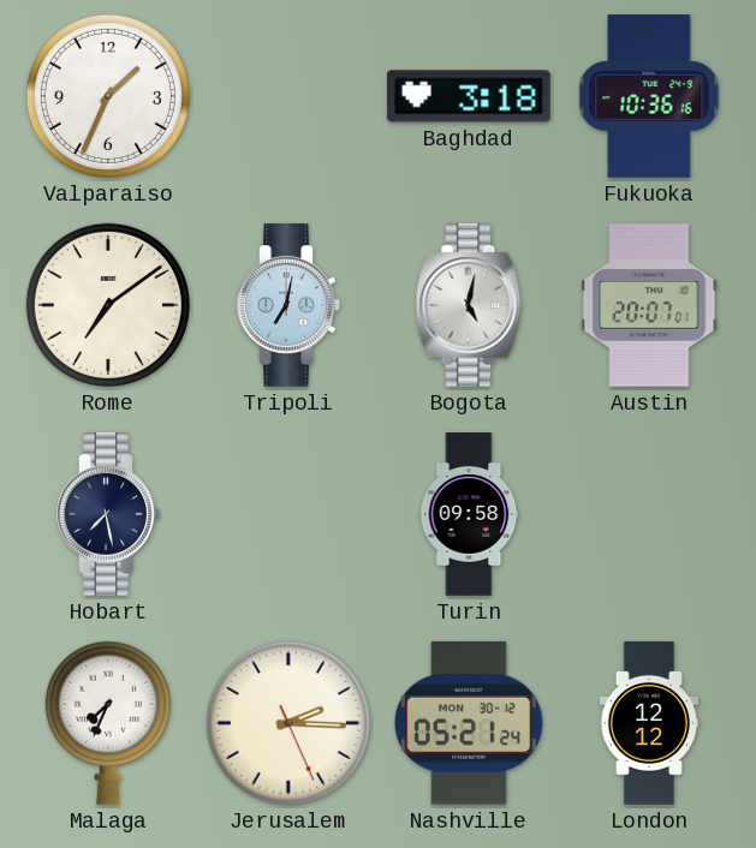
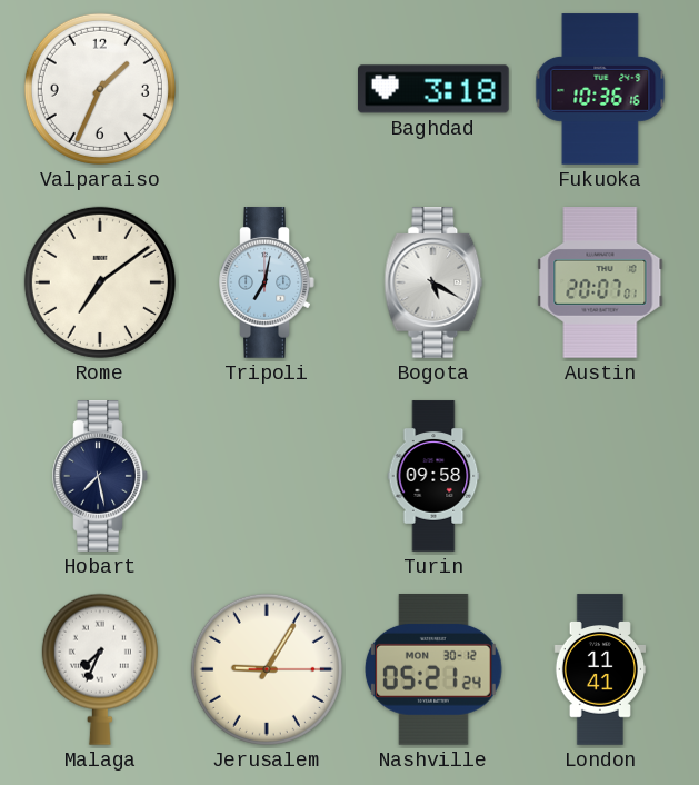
Bogota: 5:02 -> 5:20
Jerusalem: 2:15 -> 9:05
London: 12:12 -> 11:41
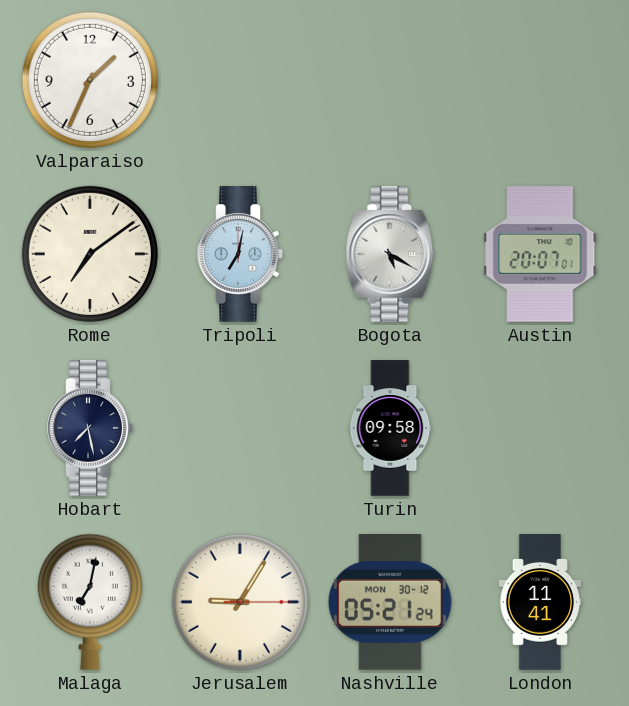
Baghdad: 3:18 -> none
Fukuoka: 10:36 -> none
Malaga: 7:34 -> 7:02
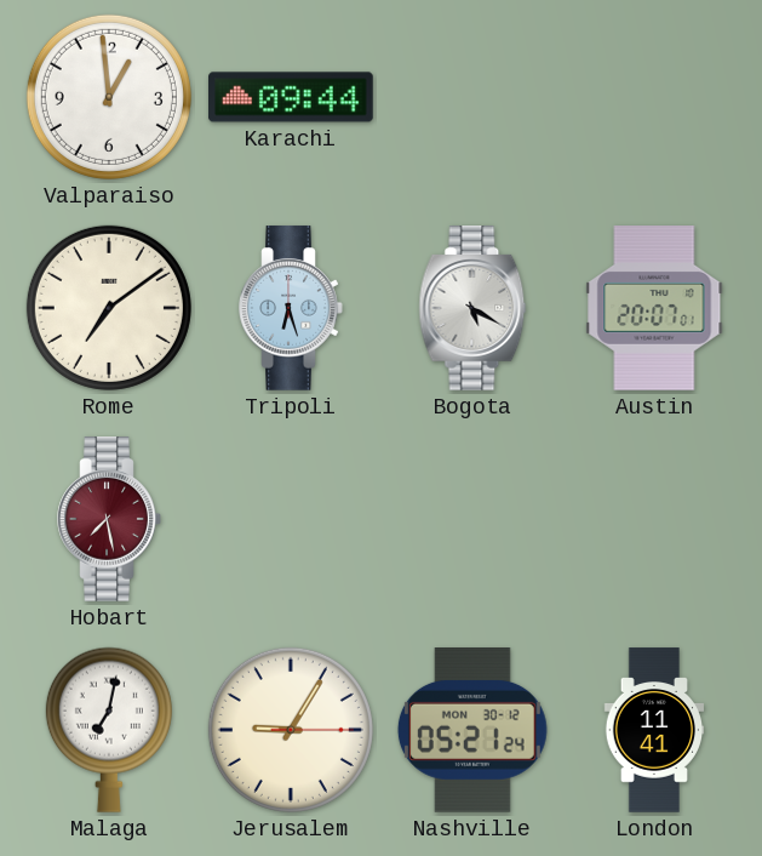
Valparaiso: 1:34 -> 12:59
Karachi: none -> 09:44
Tripoli: 7:02 -> 6:27
Hobart dial: navy -> burgundy
Turin: 09:58 -> none
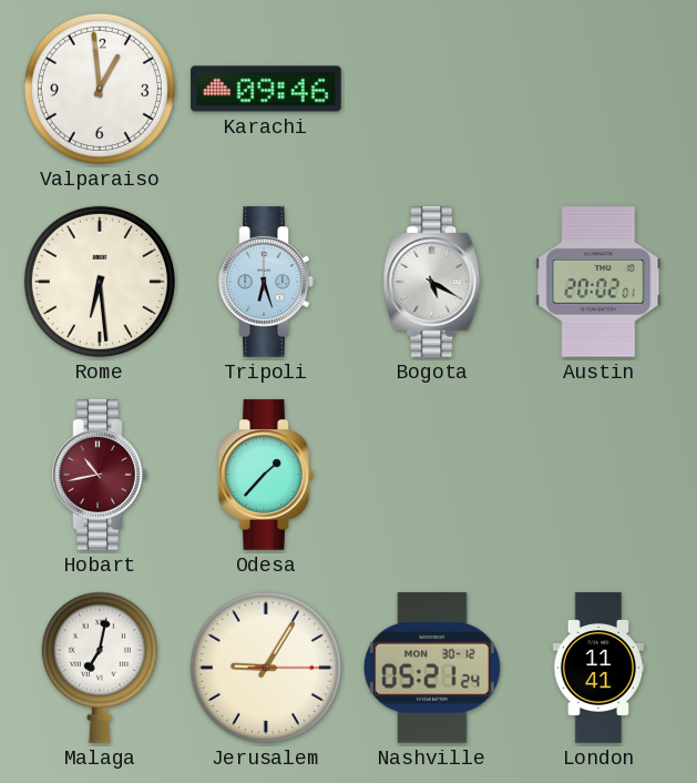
Karachi: 09:44 -> 09:46
Rome: 7:09 -> 6:29
Austin: 20:07 -> 20:02
Hobart: 7:28 -> 10:43
Odesa: none -> 1:37
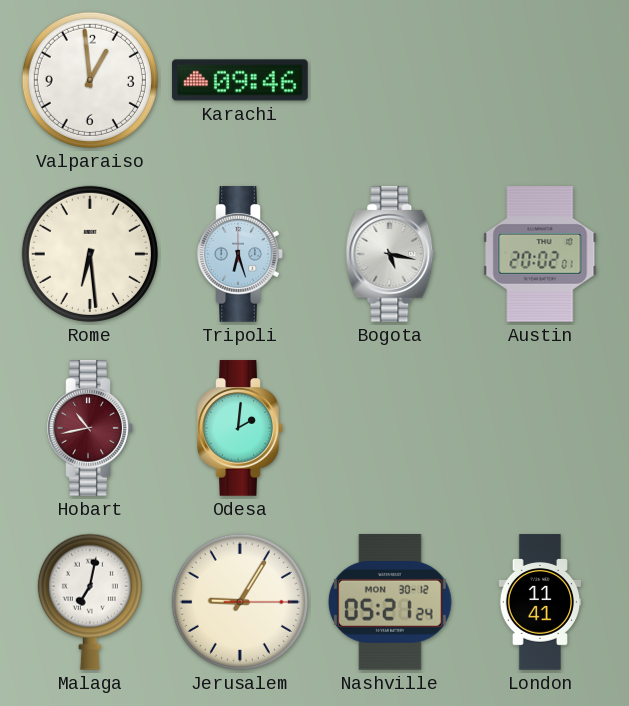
Bogota: 5:20 -> 5:17
Odesa: 1:37 -> 2:01
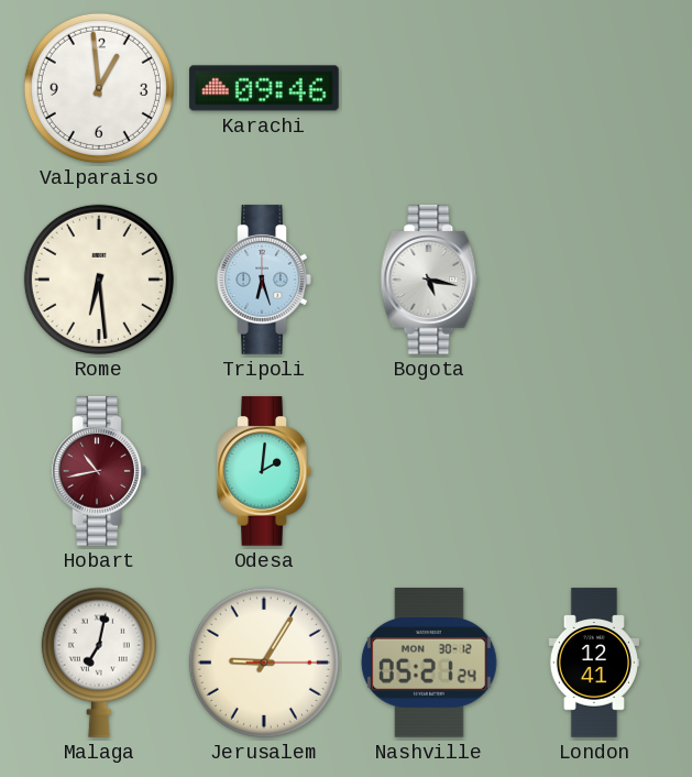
Austin: 20:02 -> none
London: 11:41 -> 12:41
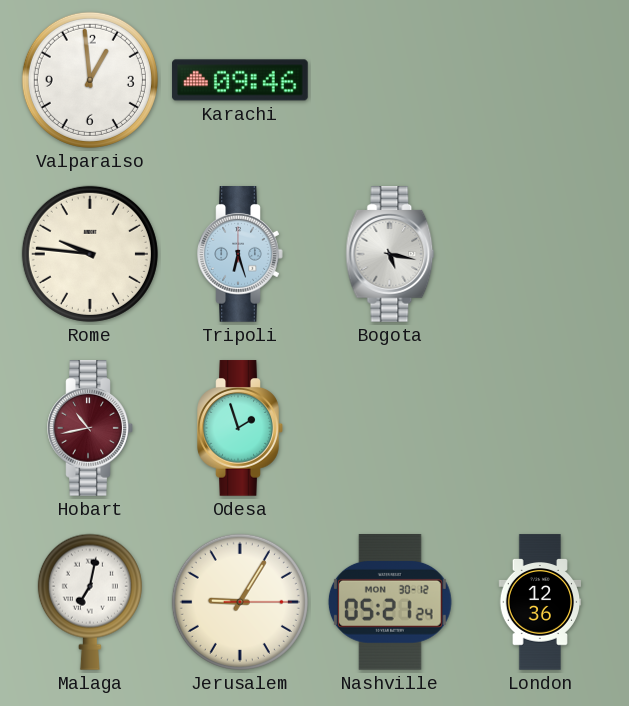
Rome: 6:29 -> 9:46
Odesa: 2:01 -> 1:57
London: 12:41 -> 12:36
